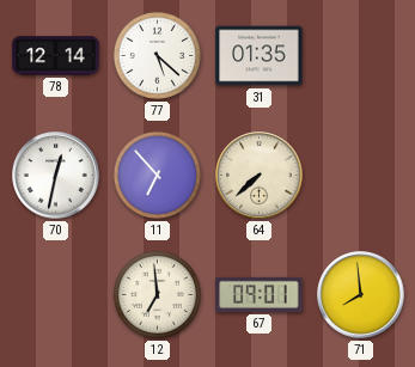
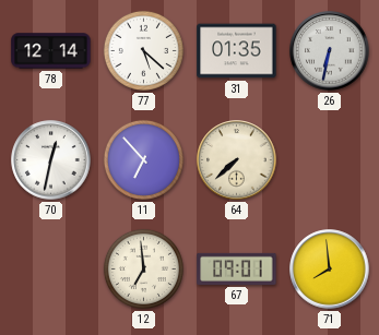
26: none -> 6:32
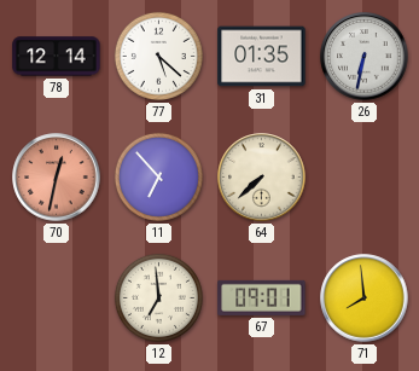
70 dial: white -> salmon
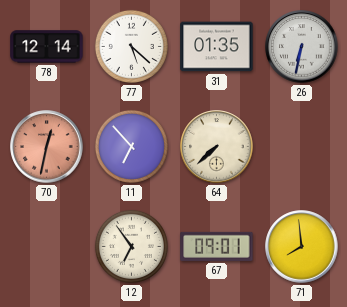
12: 6:59 -> 6:54
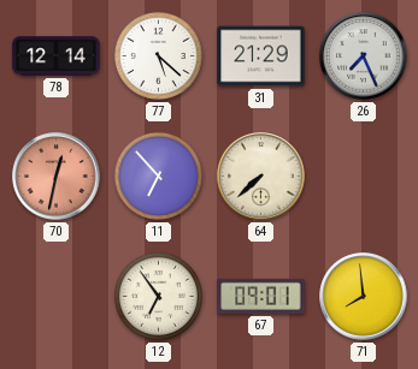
31: 01:35 -> 21:29
26: 6:32 -> 7:26
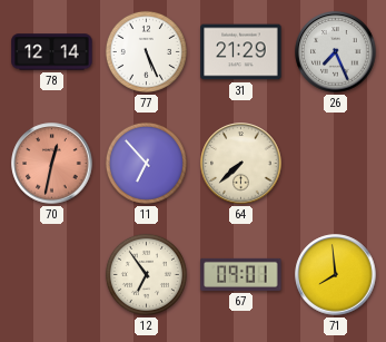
77: 5:22 -> 5:26
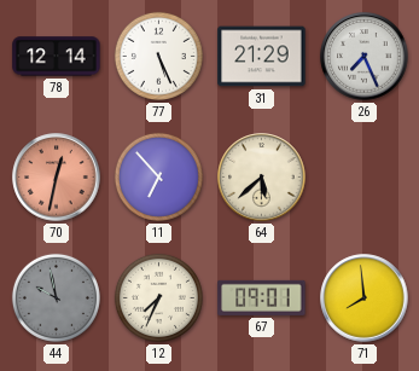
64: 7:38 -> 5:38
44: none -> 9:58
12: 6:54 -> 7:34
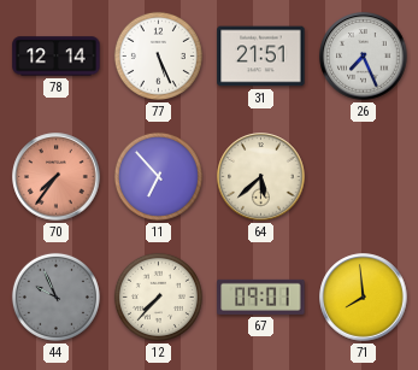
31: 21:29 -> 21:51
70: 12:32 -> 7:36
44: 9:58 -> 9:56
12: 7:34 -> 7:37
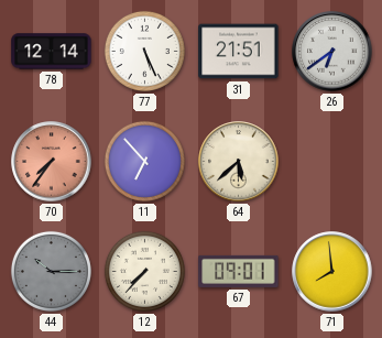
26: 7:26 -> 6:39
44: 9:56 -> 10:15
